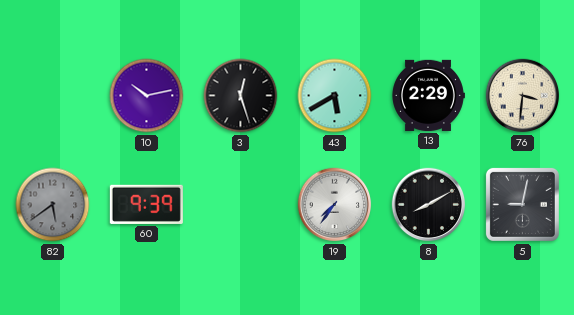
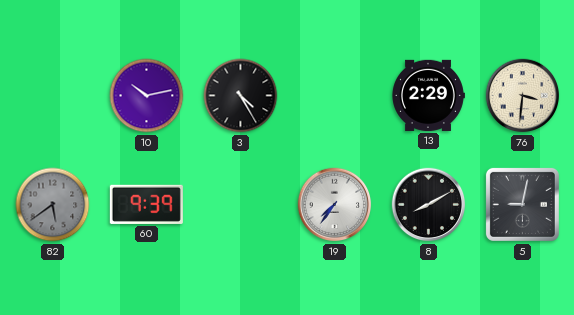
3: 12:27 -> 4:25
43: 5:40 -> none
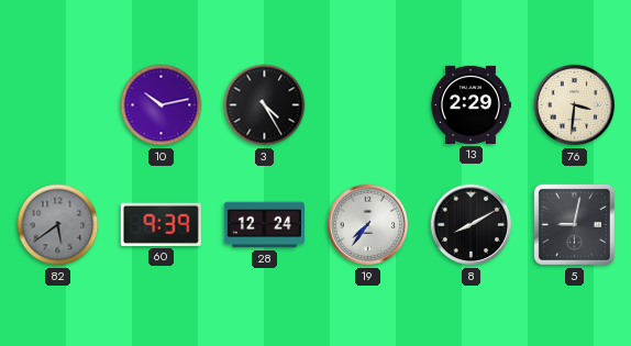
28: none -> 12:24
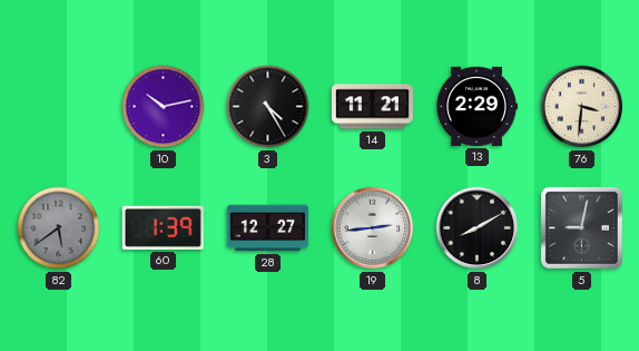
14: none -> 11:21
60: 9:39 -> 1:39
28: 12:24 -> 12:27
19: 7:36 -> 2:44
